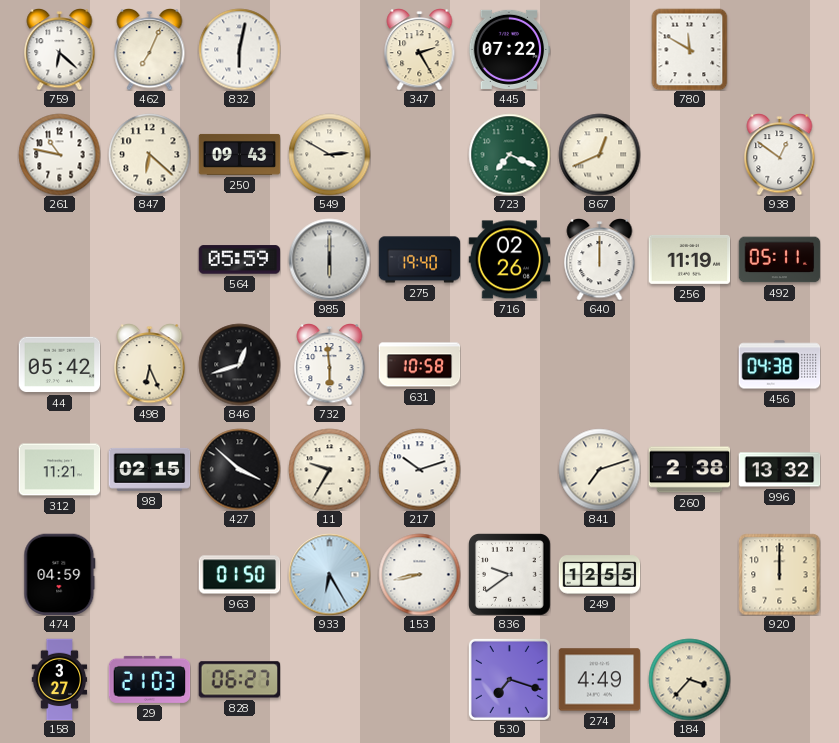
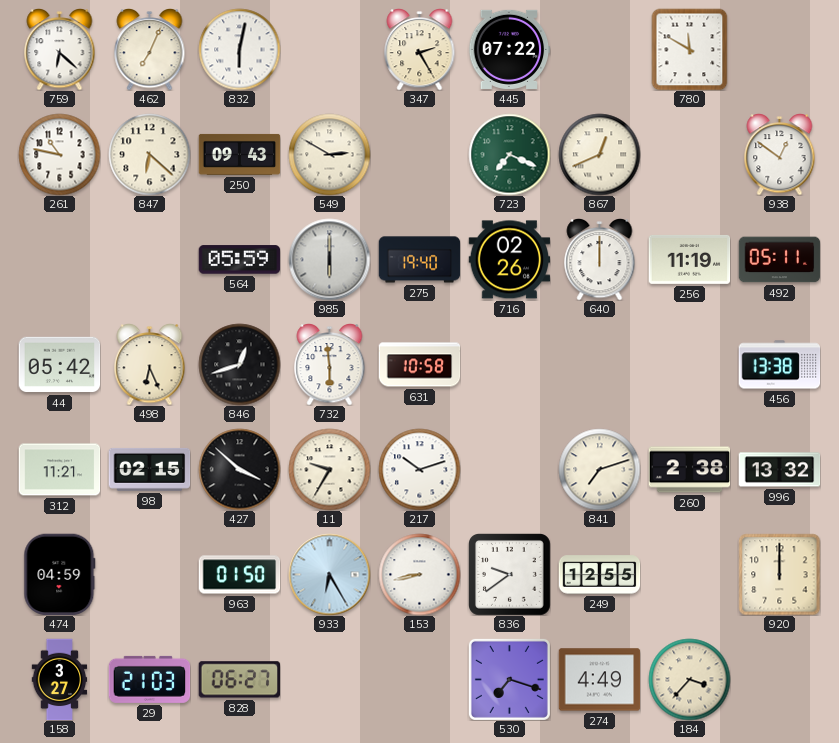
456: 04:38 -> 13:38
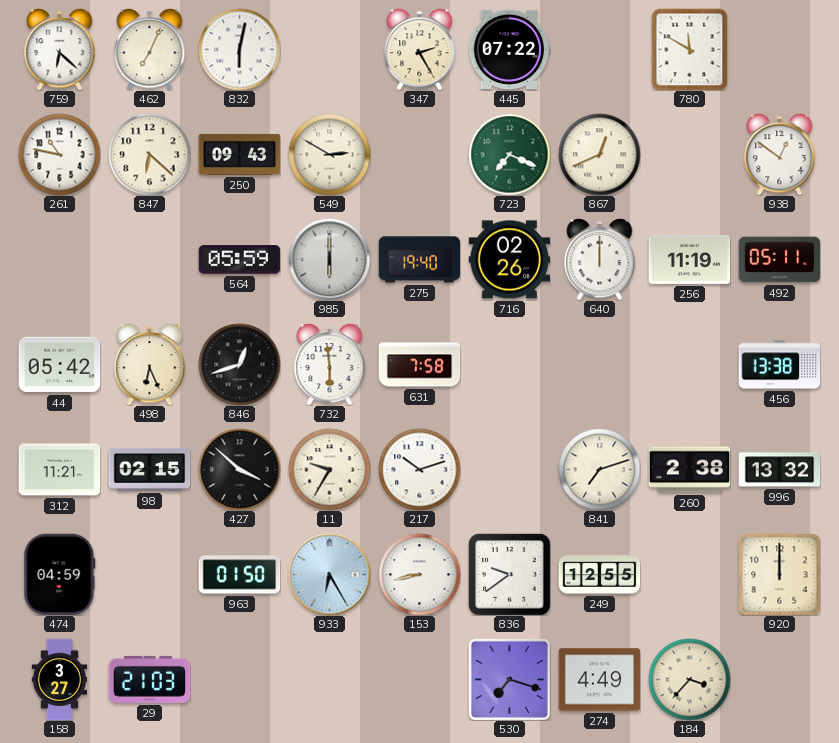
631: 10:58 -> 7:58
828: 06:27 -> none
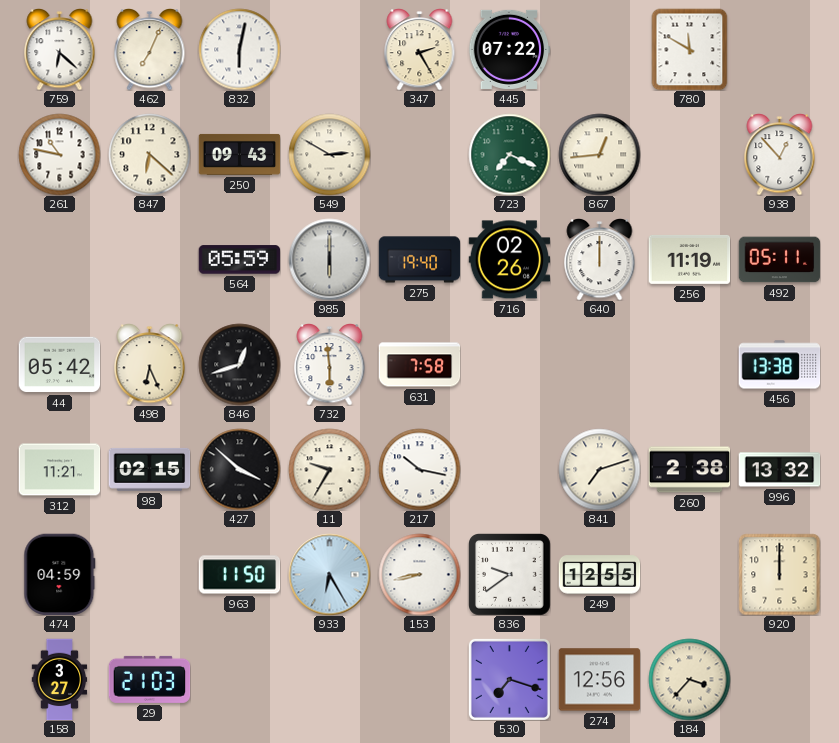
867: 12:41 -> 12:44
938: 12:51 -> 12:53
217: 10:12 -> 10:17
963: 01:50 -> 11:50
274: 4:49 -> 12:56
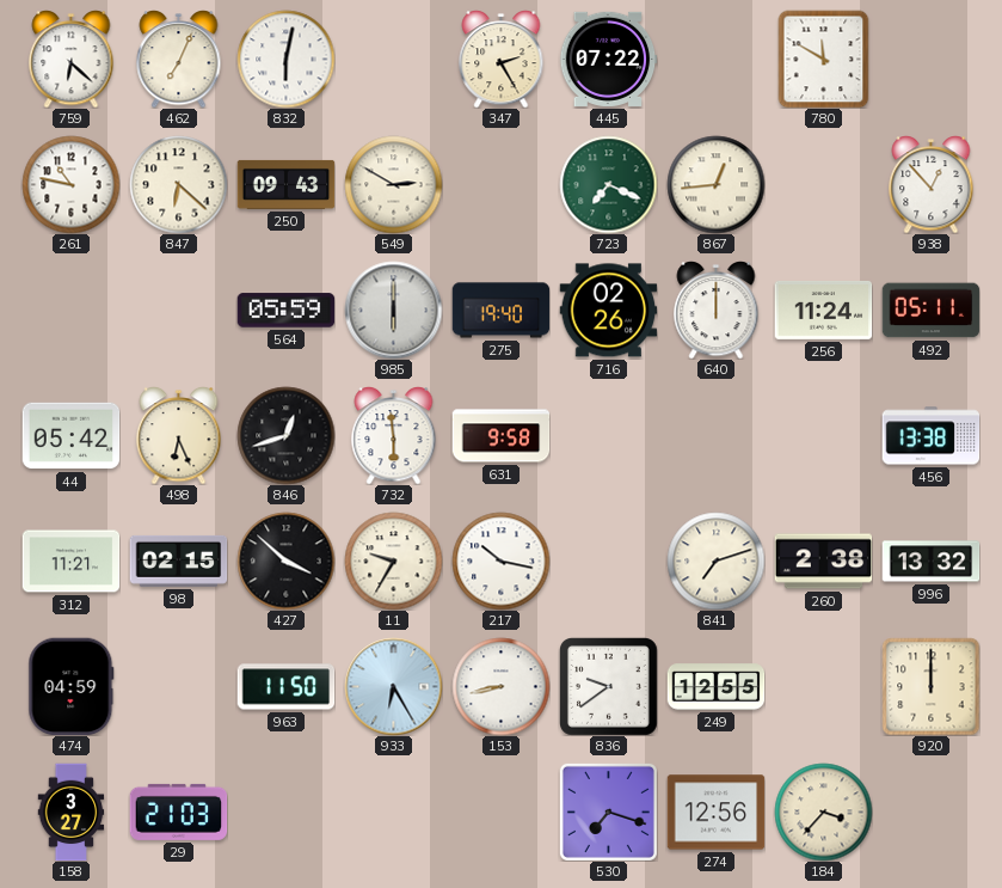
256: 11:19 -> 11:24
631: 7:58 -> 9:58
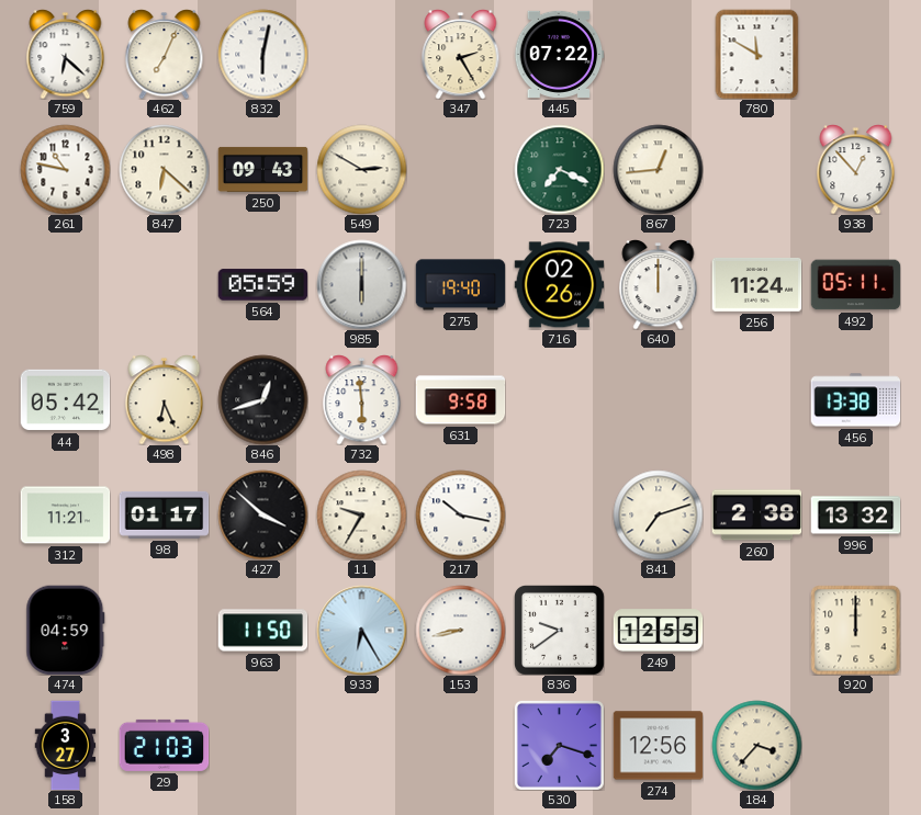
98: 02:15 -> 01:17
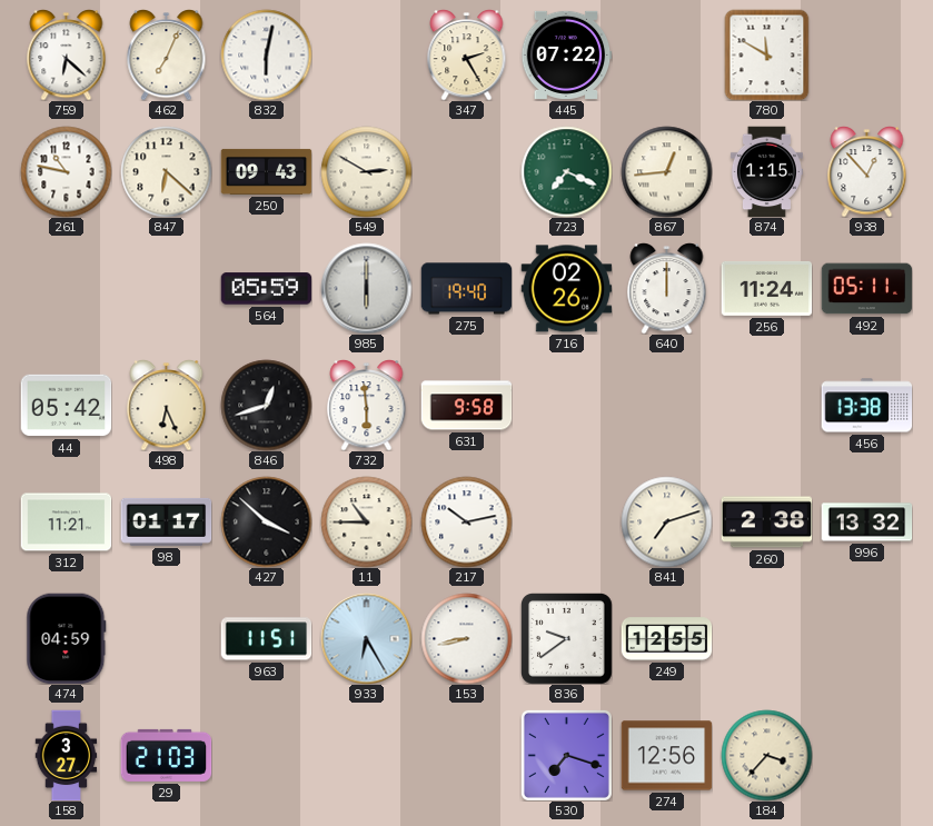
874: none -> 1:15
11: 9:35 -> 10:45
217: 10:17 -> 10:13
963: 11:50 -> 11:51
920: 12:00 -> none
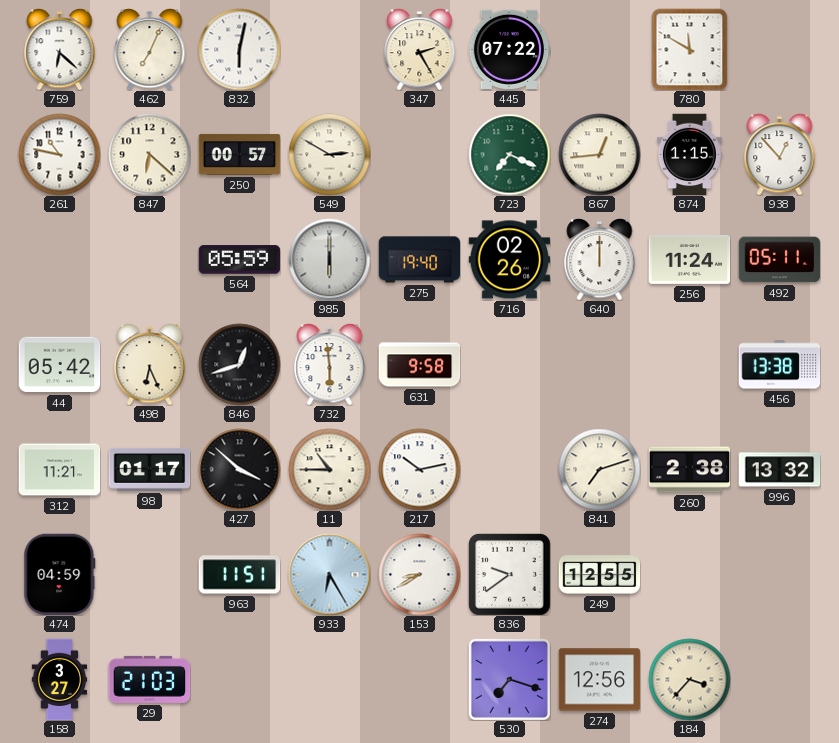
250: 09:43 -> 00:57
153: 8:43 -> 8:40
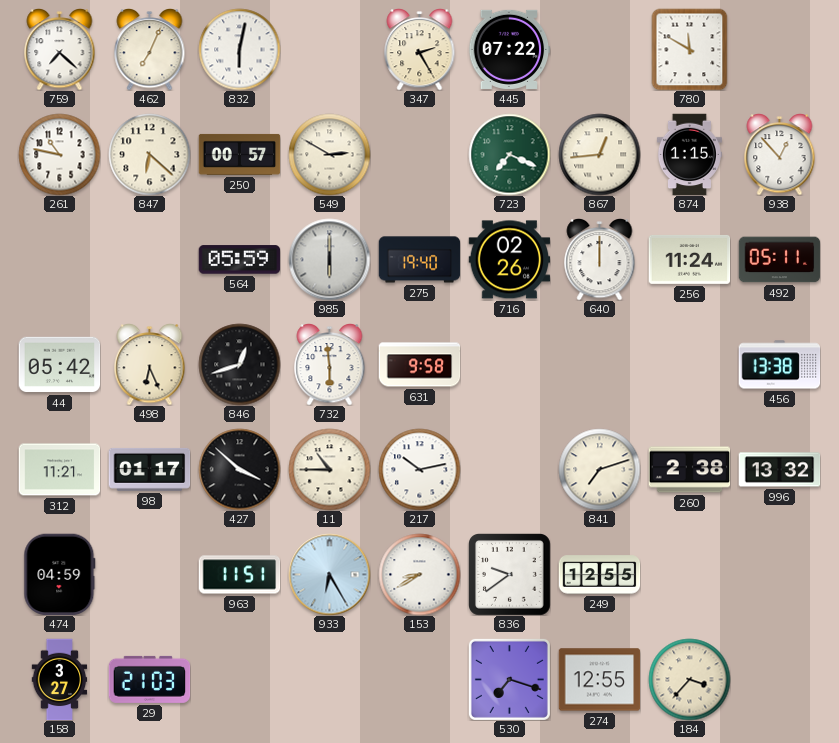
759: 6:22 -> 7:22
274: 12:56 -> 12:55
